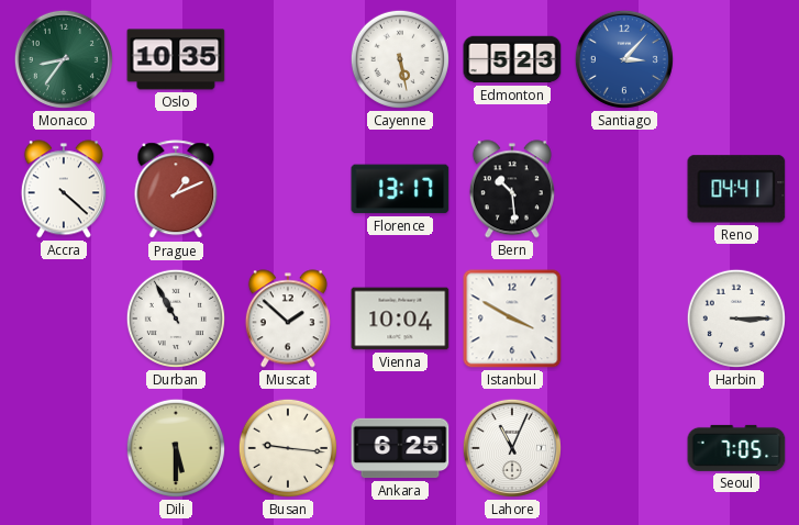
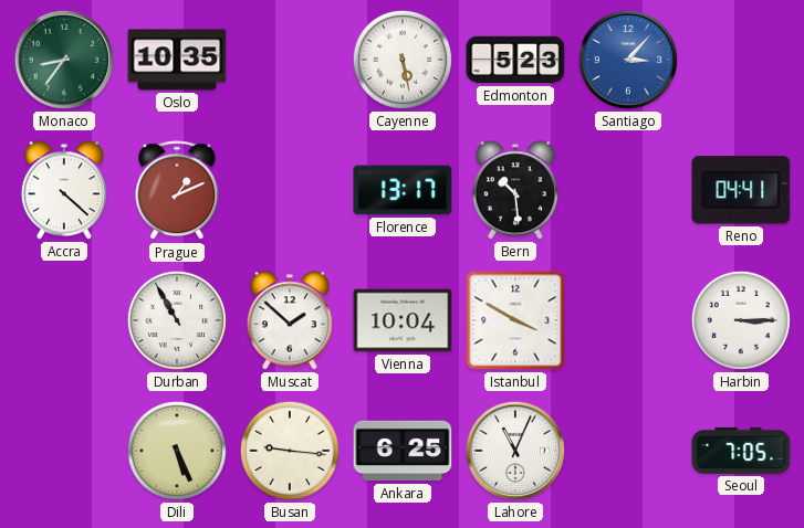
Dili: 5:30 -> 5:26
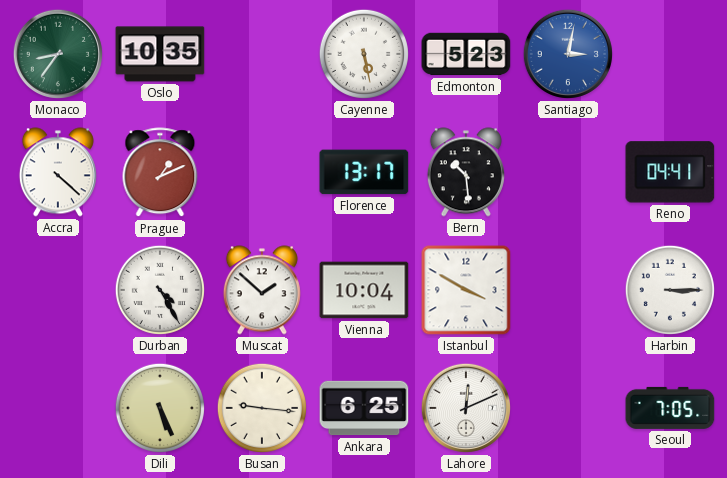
Santiago: 3:07 -> 3:02
Durban: 10:55 -> 4:25
Lahore: 11:04 -> 12:11
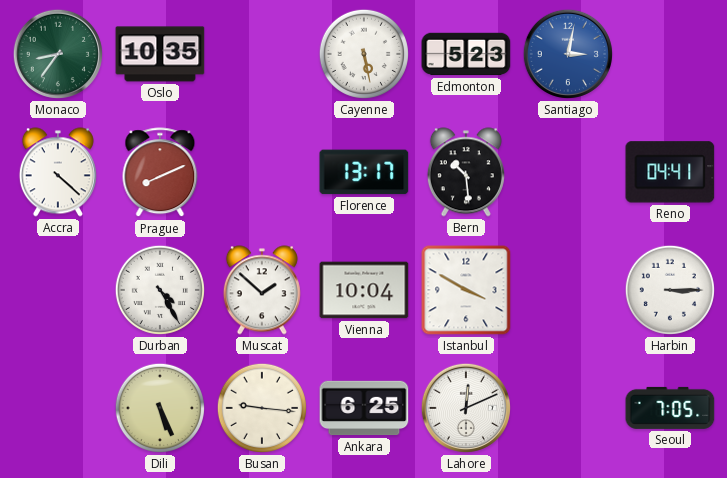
Prague: 1:11 -> 8:11
